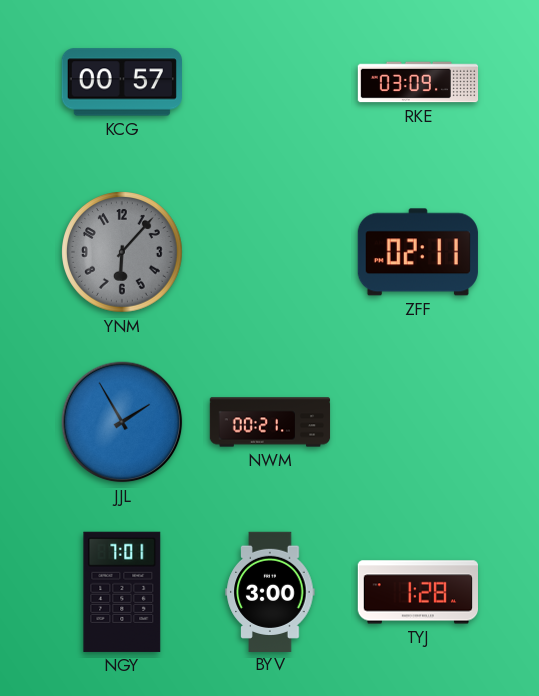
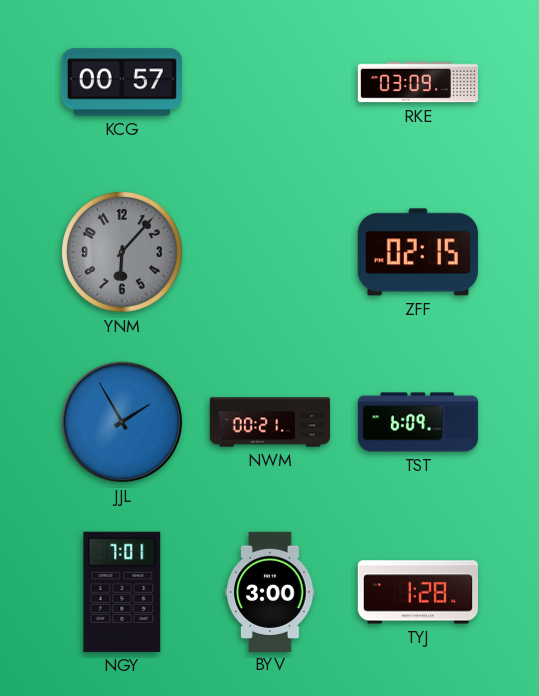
ZFF: 02:11 -> 02:15
TST: none -> 6:09
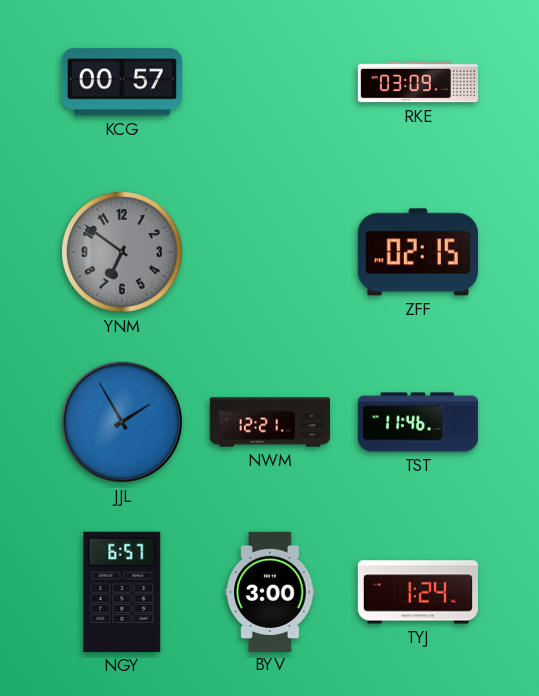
YNM: 6:07 -> 6:51
NWM: 00:21 -> 12:21
TST: 6:09 -> 11:46
NGY: 7:01 -> 6:57
TYJ: 1:28 -> 1:24
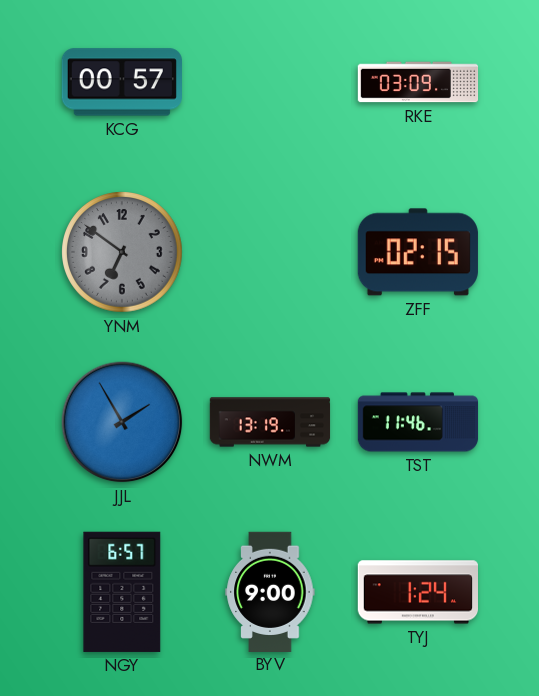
NWM: 12:21 -> 13:19
BYV: 3:00 -> 9:00
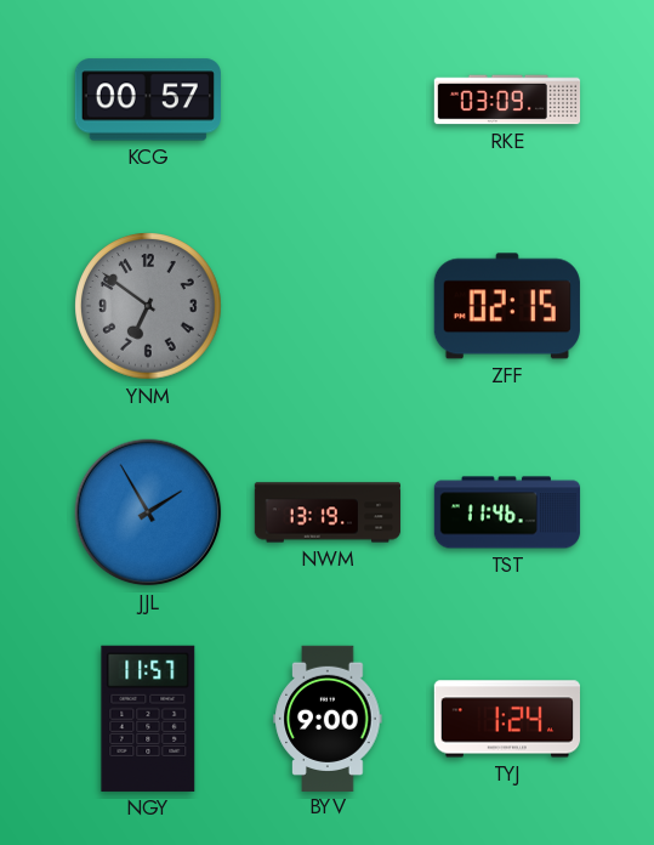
NGY: 6:57 -> 11:57
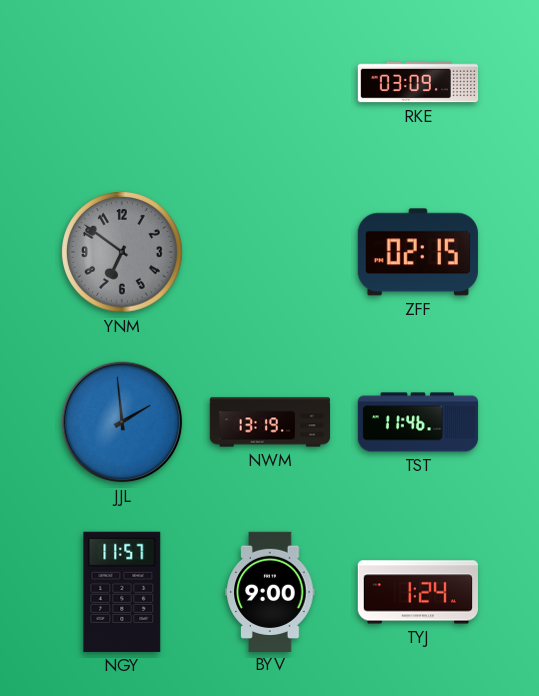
KCG: 00:57 -> none
JJL: 1:55 -> 1:59
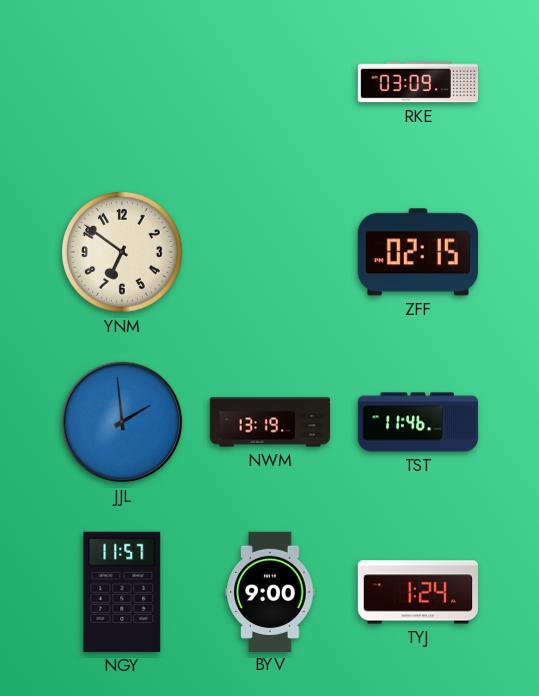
YNM dial: grey -> cream
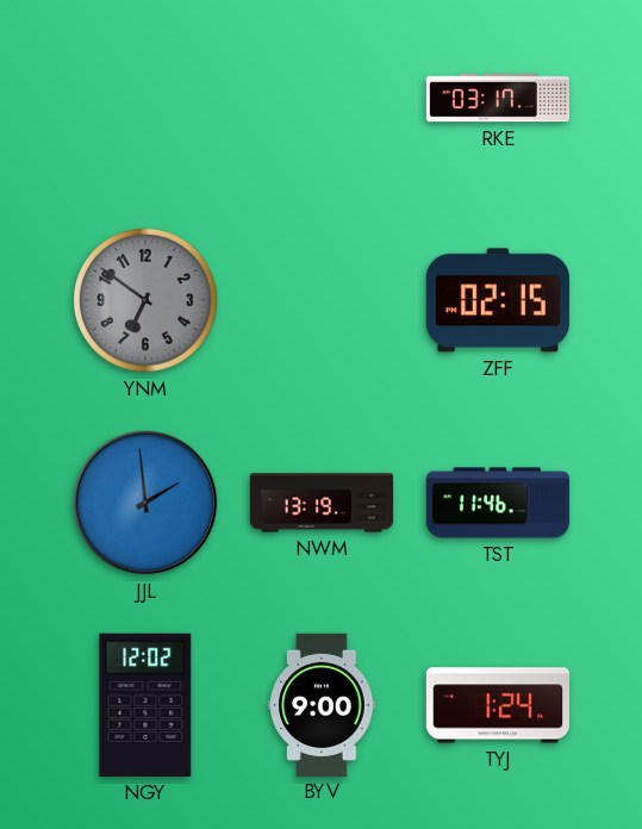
RKE: 03:09 -> 03:17
YNM dial: cream -> grey
NGY: 11:57 -> 12:02
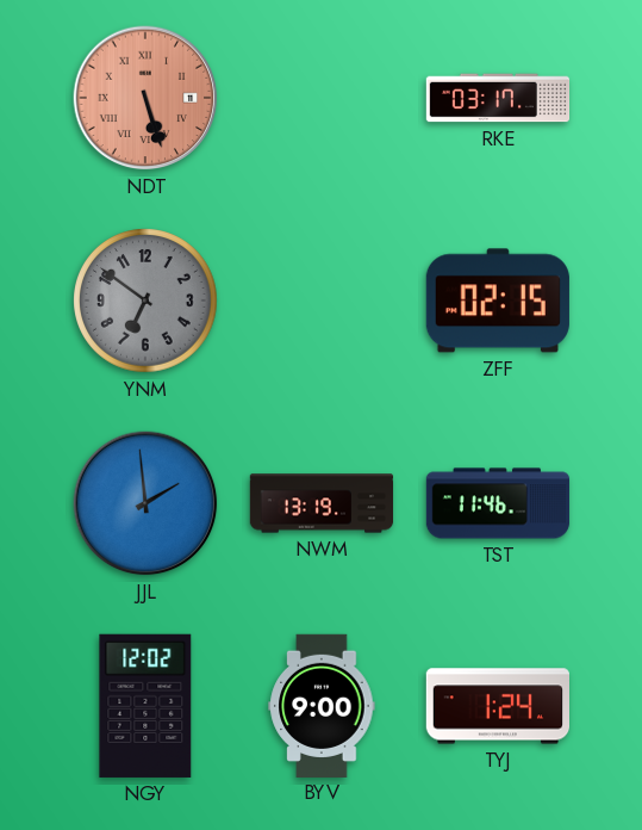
NDT: none -> 5:27
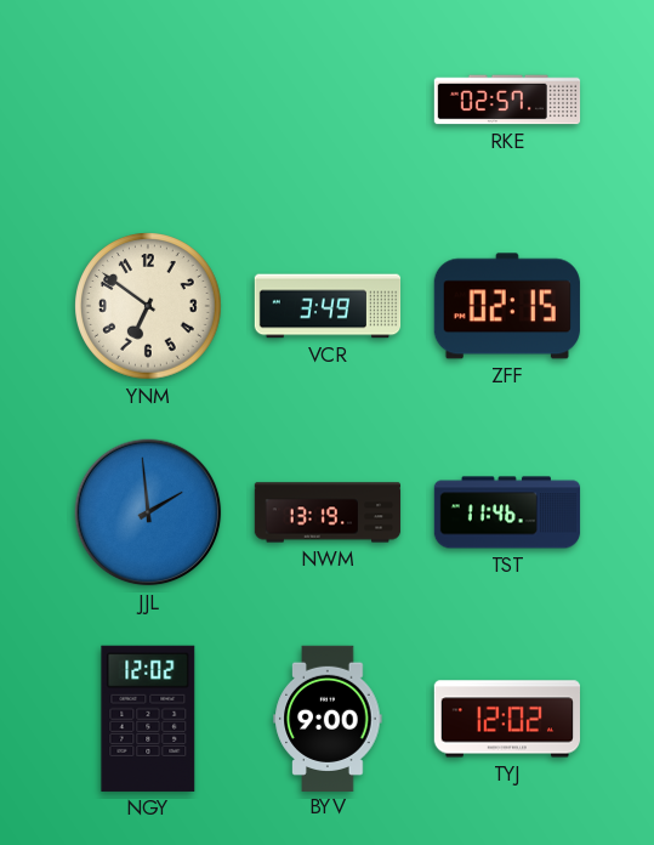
NDT: 5:27 -> none
RKE: 03:17 -> 02:57
YNM dial: grey -> cream
VCR: none -> 3:49
TYJ: 1:24 -> 12:02
